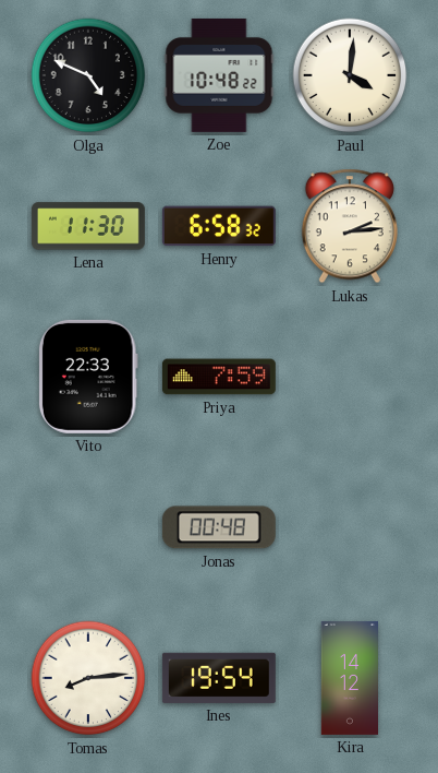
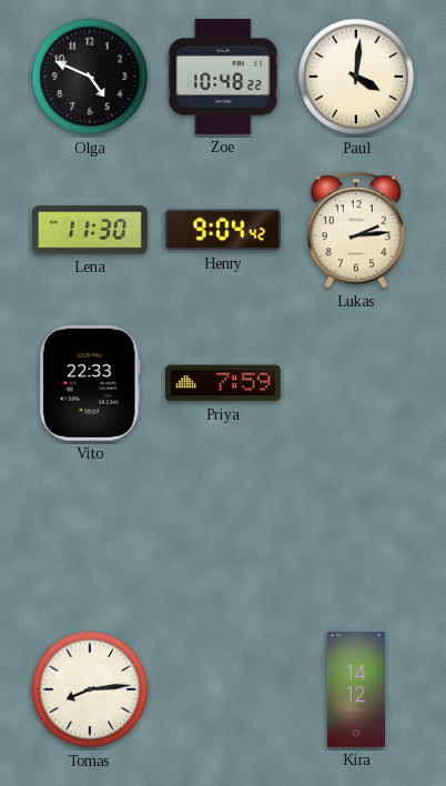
Henry: 6:58 -> 9:04
Jonas: 00:48 -> none
Ines: 19:54 -> none
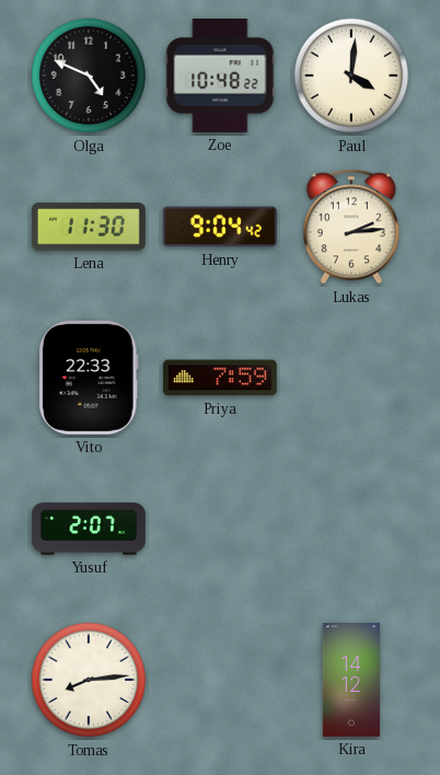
Yusuf: none -> 2:07
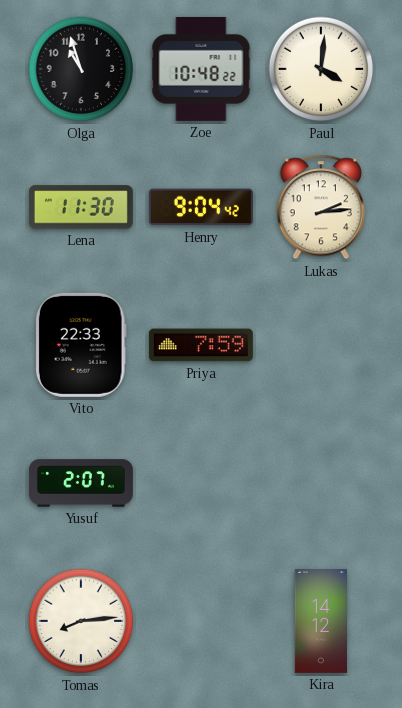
Olga: 4:49 -> 10:57
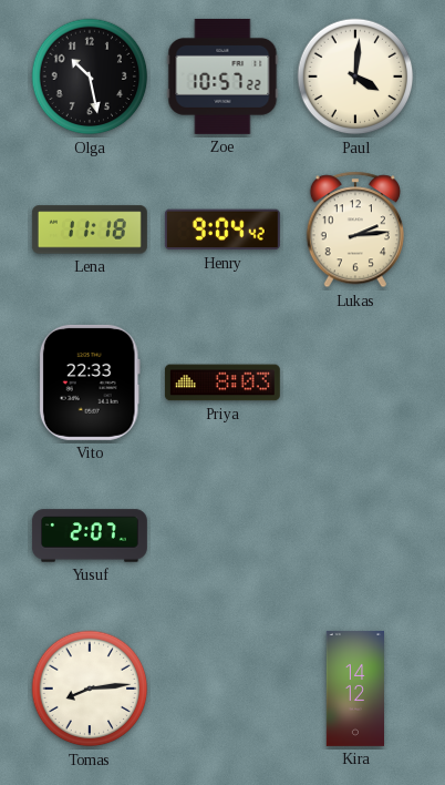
Olga: 10:57 -> 10:28
Zoe: 10:48 -> 10:57
Lena: 11:30 -> 11:18
Priya: 7:59 -> 8:03
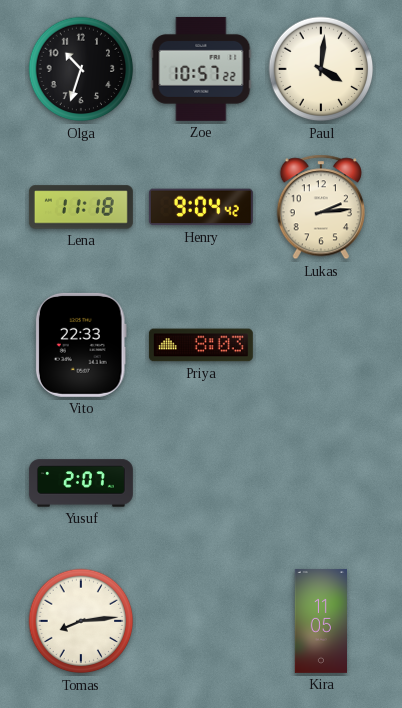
Olga: 10:28 -> 10:33
Kira: 14:12 -> 11:05
